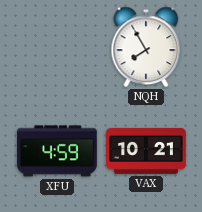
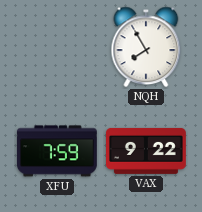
XFU: 4:59 -> 7:59
VAX: 10:21 -> 9:22
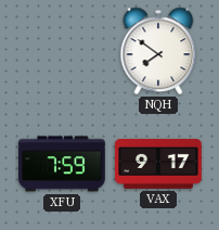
NQH: 7:55 -> 7:51
VAX: 9:22 -> 9:17
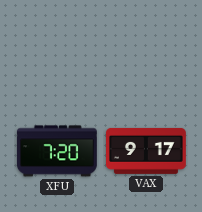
NQH: 7:51 -> none
XFU: 7:59 -> 7:20
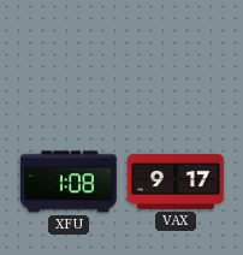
XFU: 7:20 -> 1:08
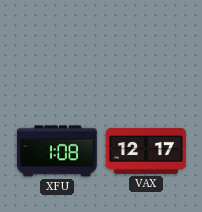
VAX: 9:17 -> 12:17
